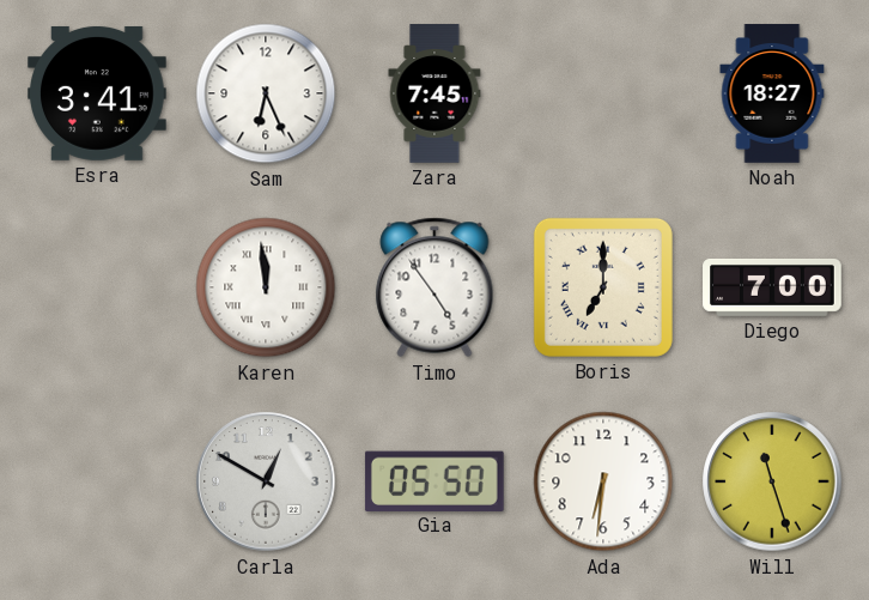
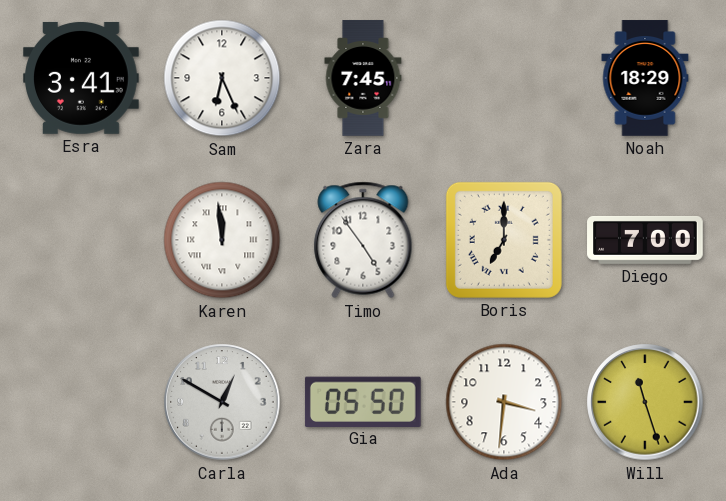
Noah: 18:27 -> 18:29
Ada: 6:31 -> 3:31
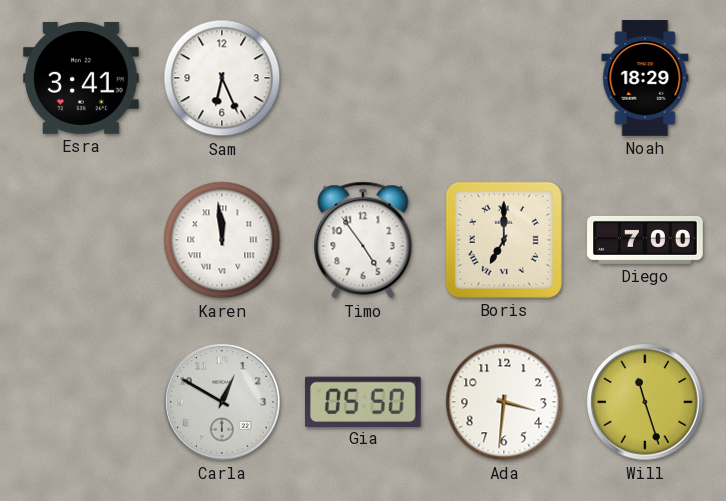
Zara: 7:45 -> none
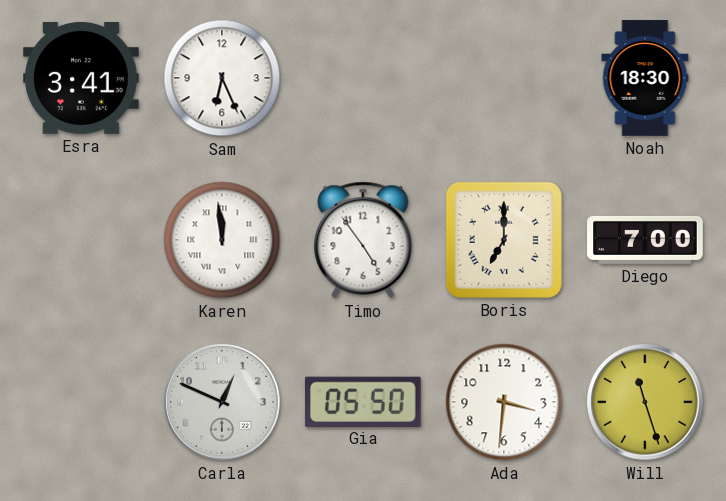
Noah: 18:29 -> 18:30
Carla: 12:50 -> 12:49
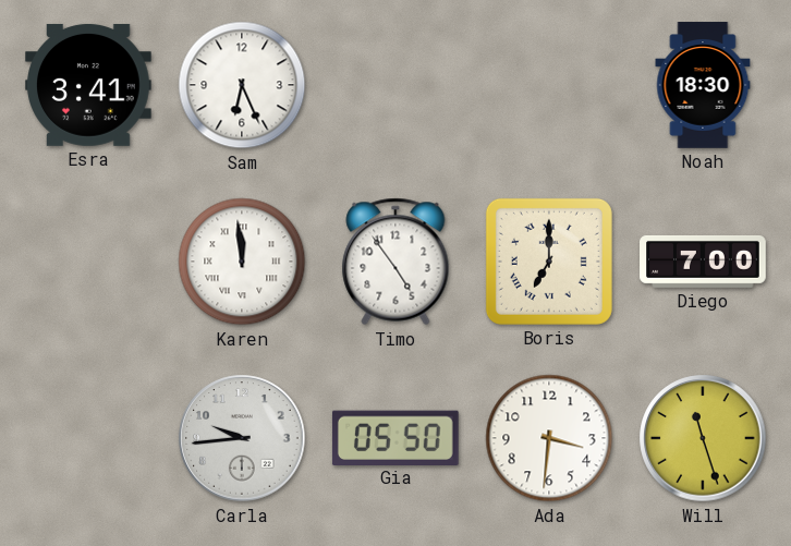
Carla: 12:49 -> 9:44
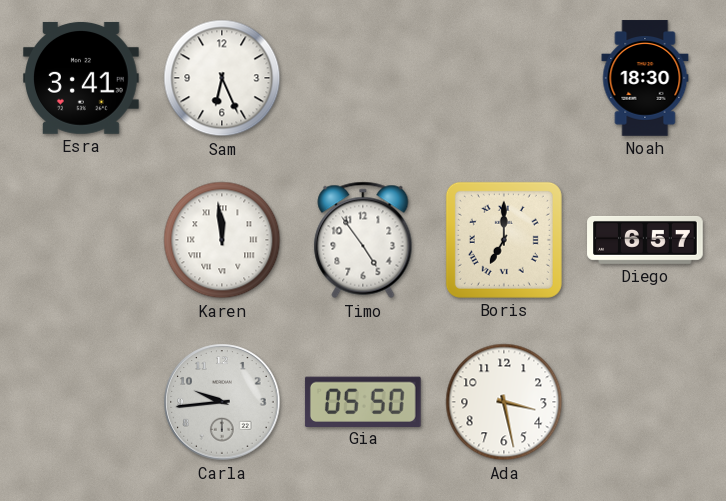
Diego: 7:00 -> 6:57
Ada: 3:31 -> 3:28
Will: 11:27 -> none
